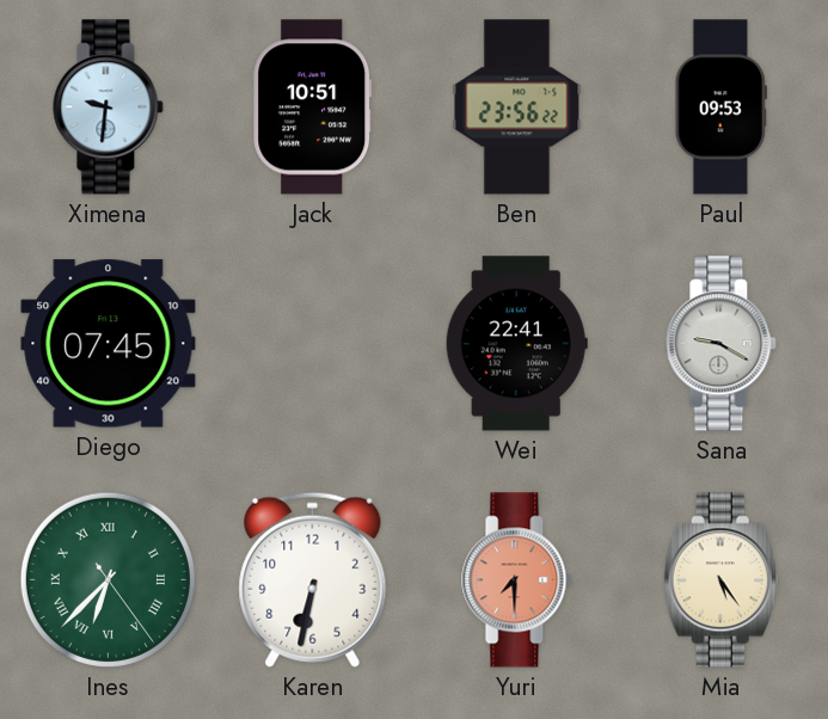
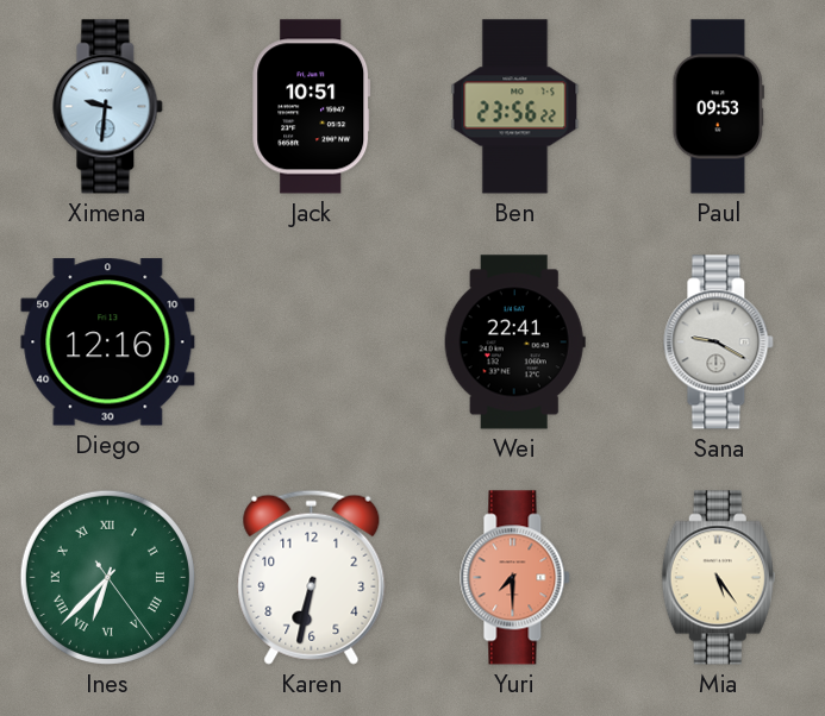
Diego: 07:45 -> 12:16
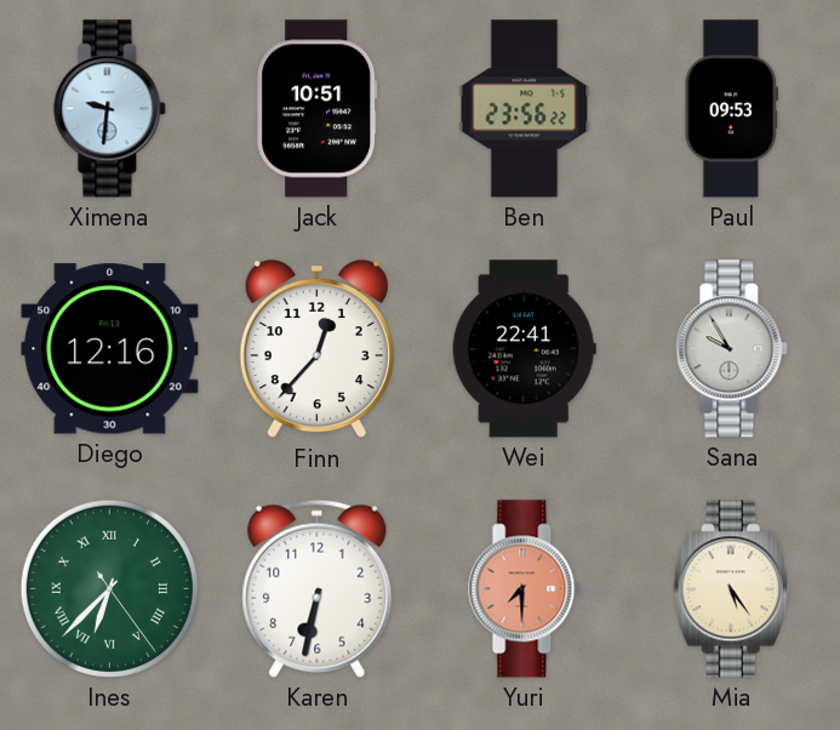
Finn: none -> 12:37
Sana: 9:20 -> 9:55
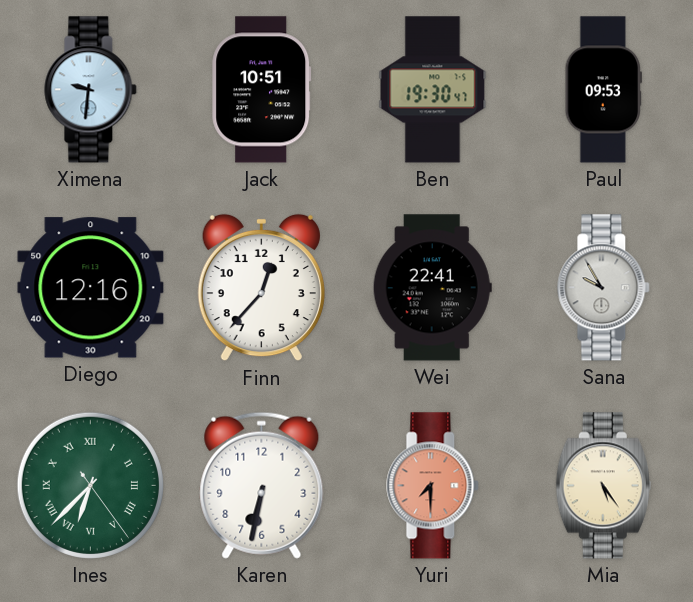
Ben: 23:56 -> 19:30
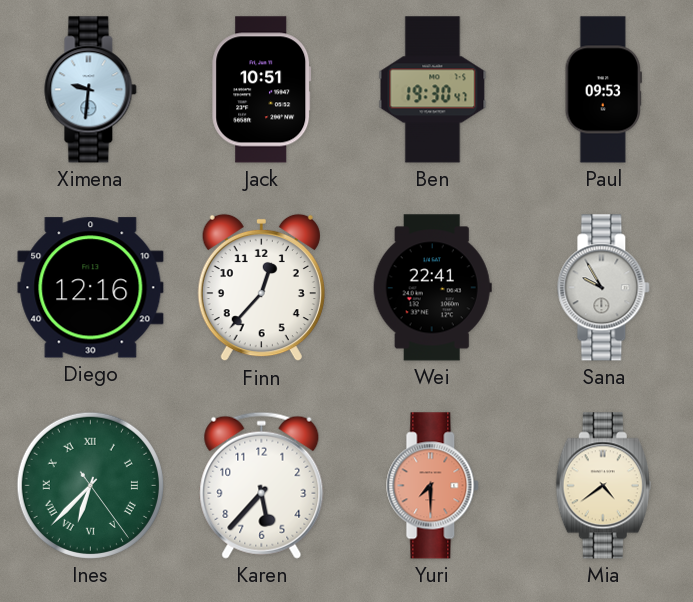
Karen: 6:32 -> 5:37
Mia: 5:24 -> 4:39
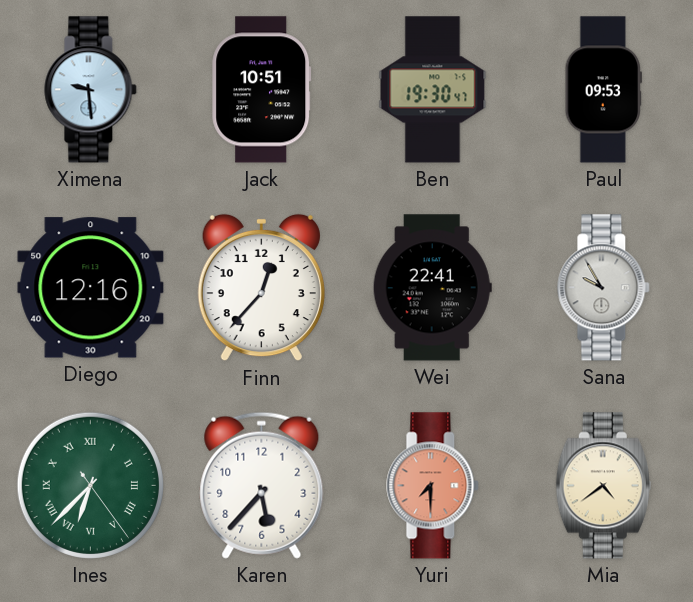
Ximena: 9:31 -> 9:29
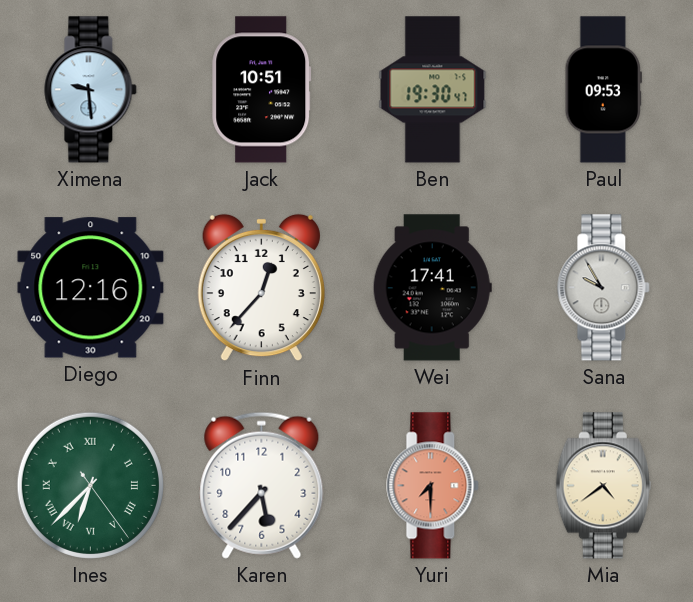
Wei: 22:41 -> 17:41
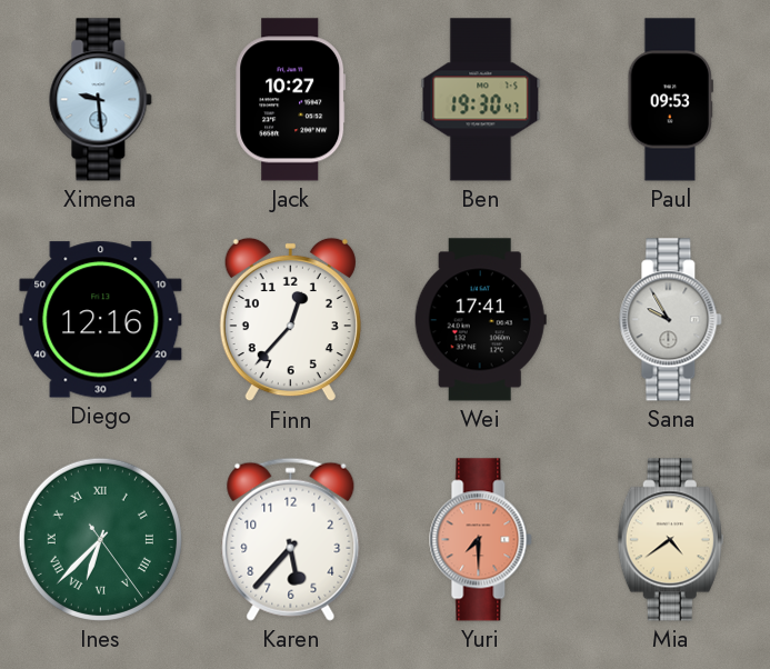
Jack: 10:51 -> 10:27
